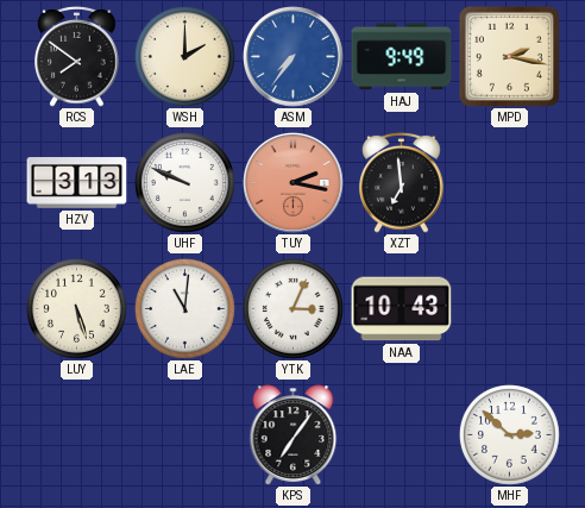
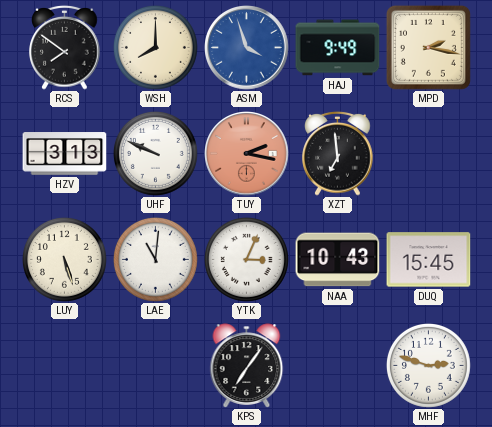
WSH: 2:00 -> 8:00
ASM: 7:36 -> 3:57
DUQ: none -> 15:45
MHF: 2:52 -> 2:48
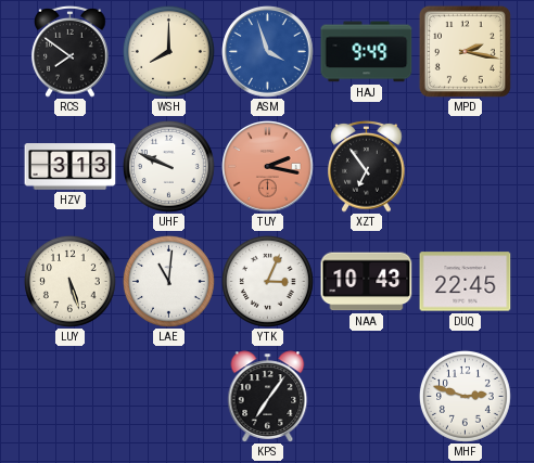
XZT: 6:59 -> 6:54
DUQ: 15:45 -> 22:45
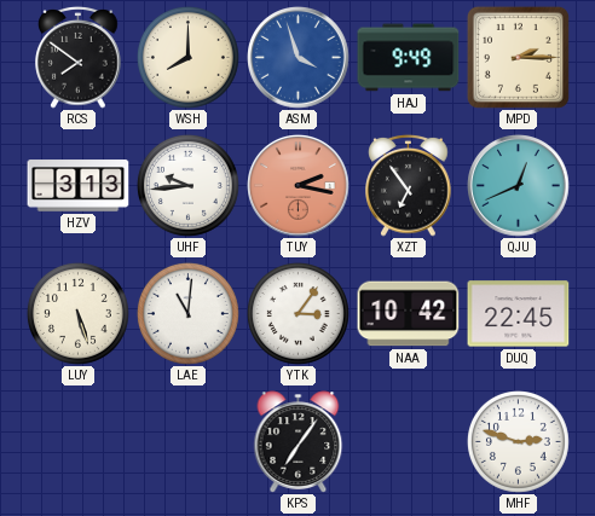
MPD: 2:17 -> 2:15
UHF: 9:49 -> 9:44
QJU: none -> 12:41
YTK: 3:04 -> 3:06
NAA: 10:43 -> 10:42
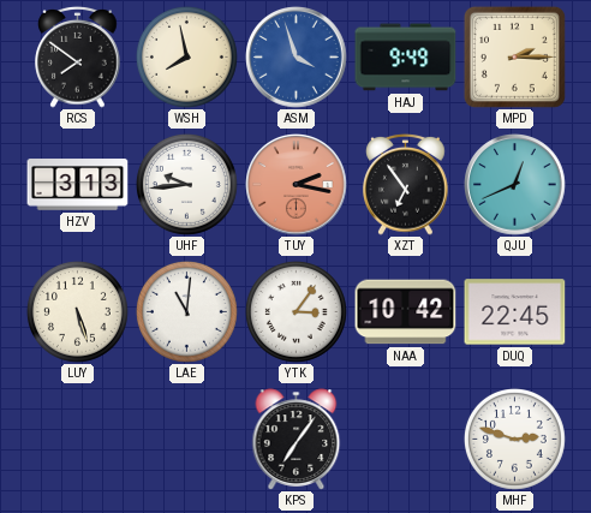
WSH: 8:00 -> 7:58
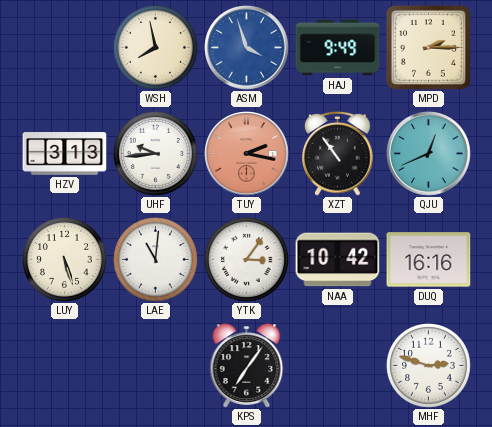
RCS: 7:51 -> none
XZT: 6:54 -> 10:54
DUQ: 22:45 -> 16:16
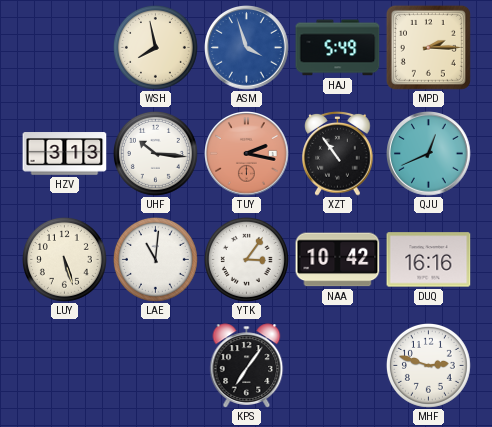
HAJ: 9:49 -> 5:49
UHF: 9:44 -> 10:16
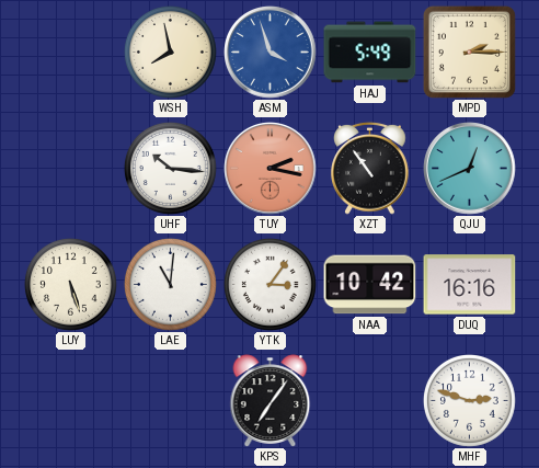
HZV: 3:13 -> none
